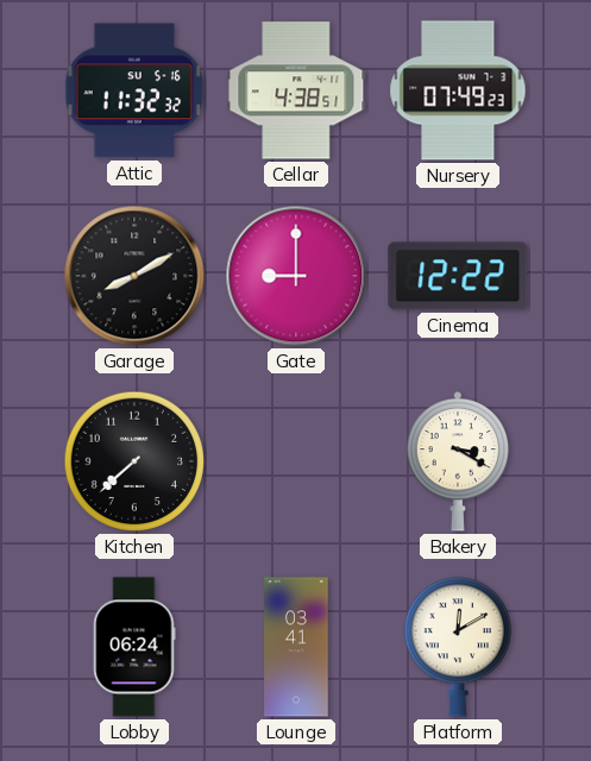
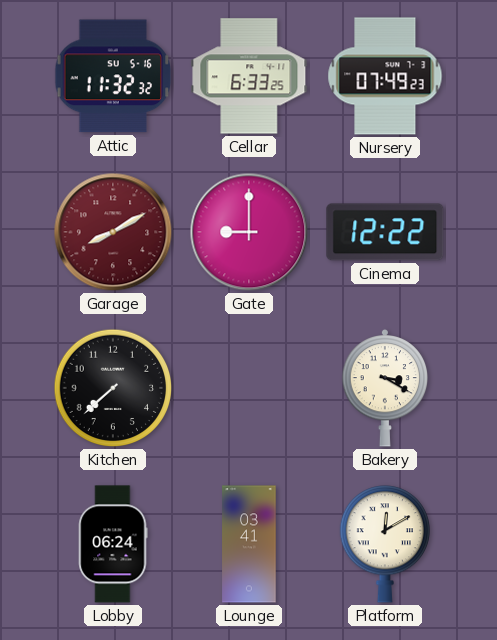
Cellar: 4:38 -> 6:33
Garage dial: black -> burgundy
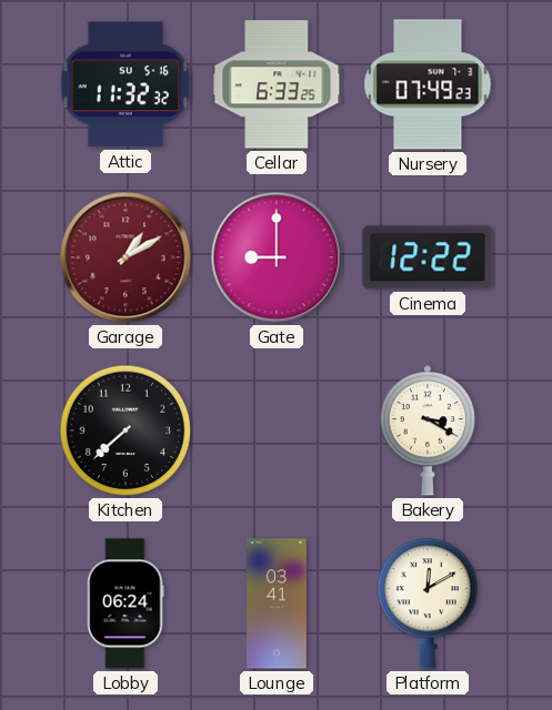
Garage: 8:10 -> 1:10
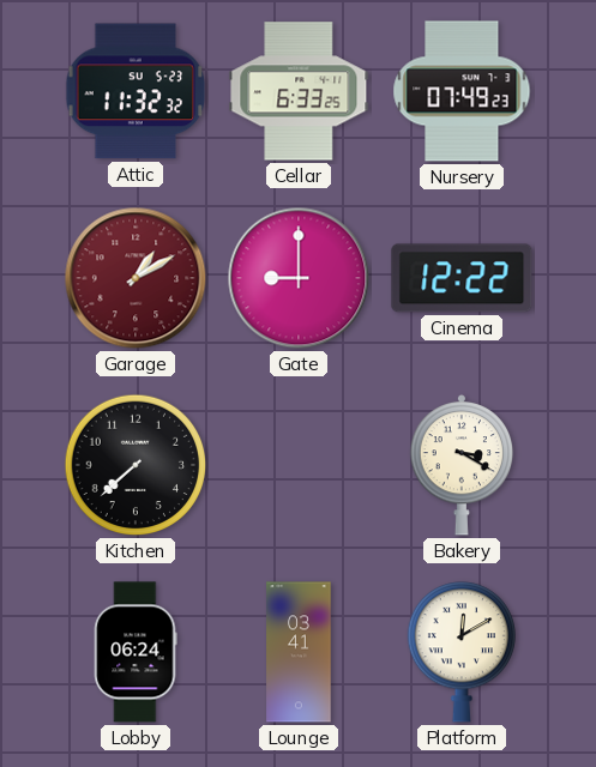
Attic date: SU 5-16 -> SU 5-23
